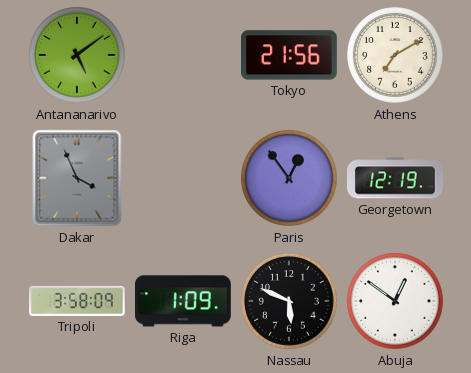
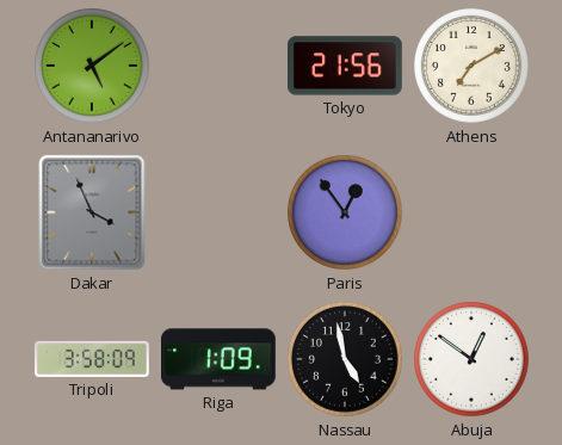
Georgetown: 12:19 -> none
Nassau: 5:49 -> 4:58
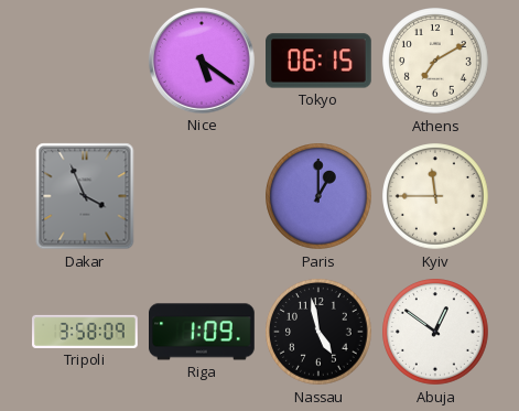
Antananarivo: 5:09 -> none
Nice: none -> 5:21
Tokyo: 21:56 -> 06:15
Paris: 12:54 -> 1:00
Kyiv: none -> 11:45
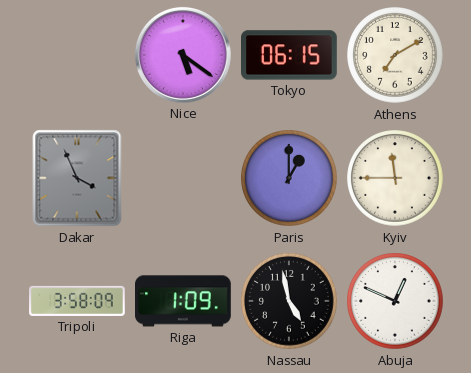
Abuja: 12:51 -> 12:49
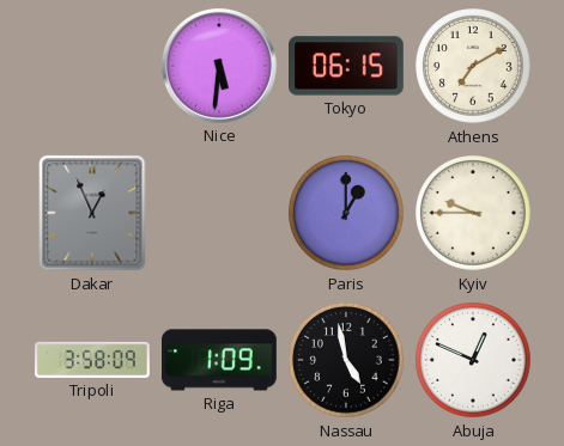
Nice: 5:21 -> 5:31
Dakar: 3:56 -> 12:56
Kyiv: 11:45 -> 9:45
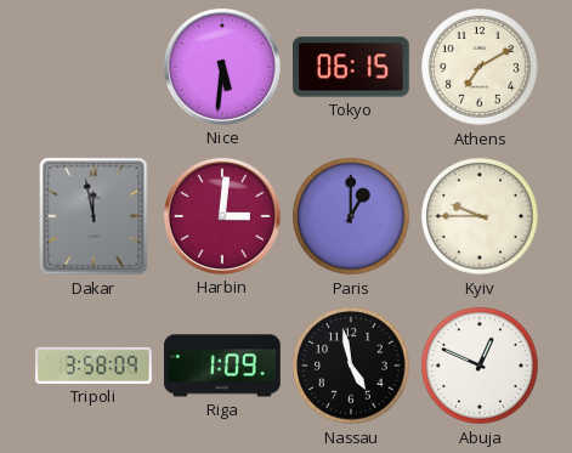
Dakar: 12:56 -> 11:58
Harbin: none -> 3:01
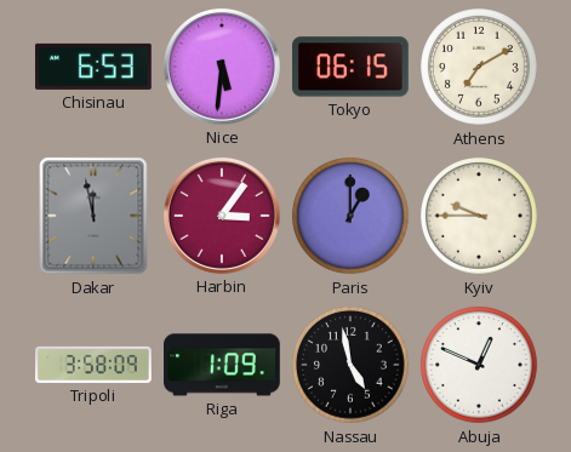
Chisinau: none -> 6:53
Harbin: 3:01 -> 3:06
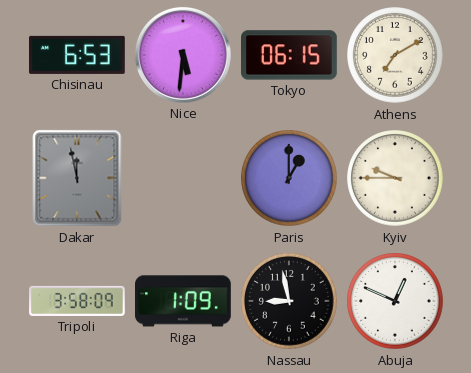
Harbin: 3:06 -> none
Nassau: 4:58 -> 8:58
